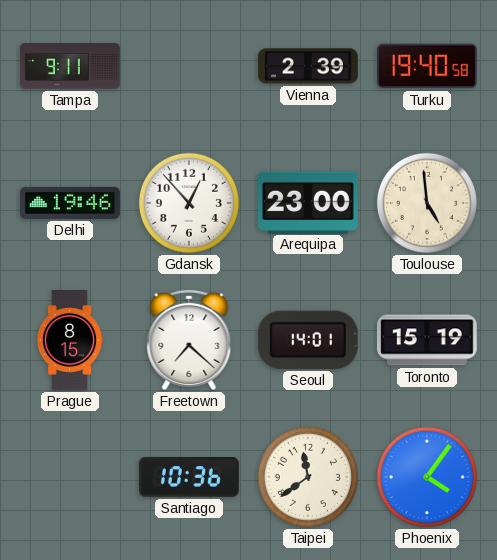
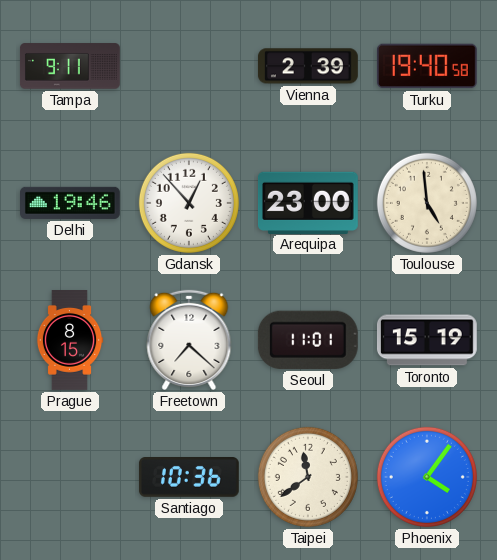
Seoul: 14:01 -> 11:01
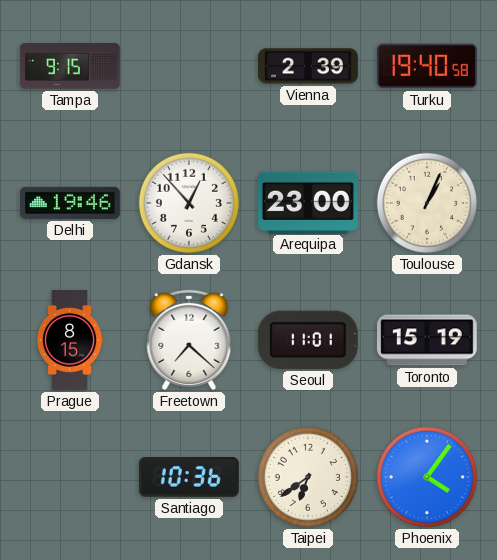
Tampa: 9:11 -> 9:15
Toulouse: 4:59 -> 1:04
Taipei: 11:39 -> 6:39
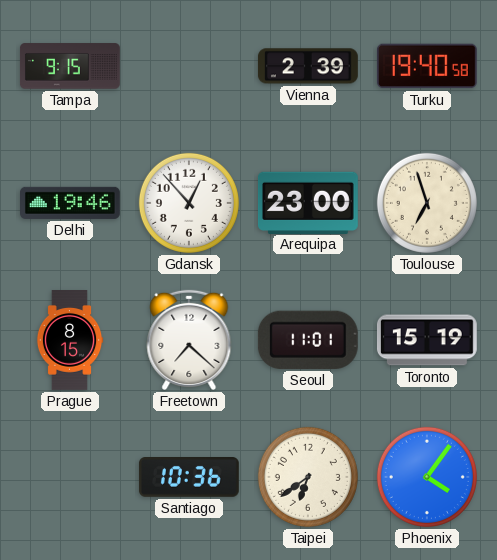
Toulouse: 1:04 -> 6:57
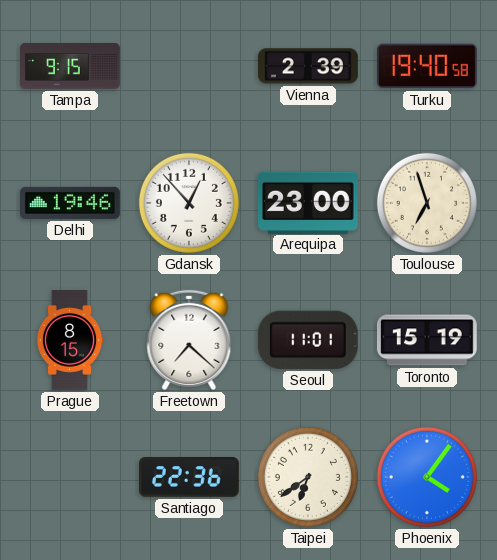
Santiago: 10:36 -> 22:36
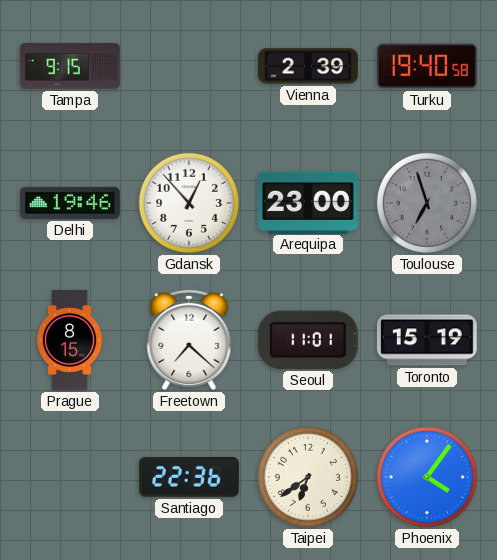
Toulouse dial: cream -> grey
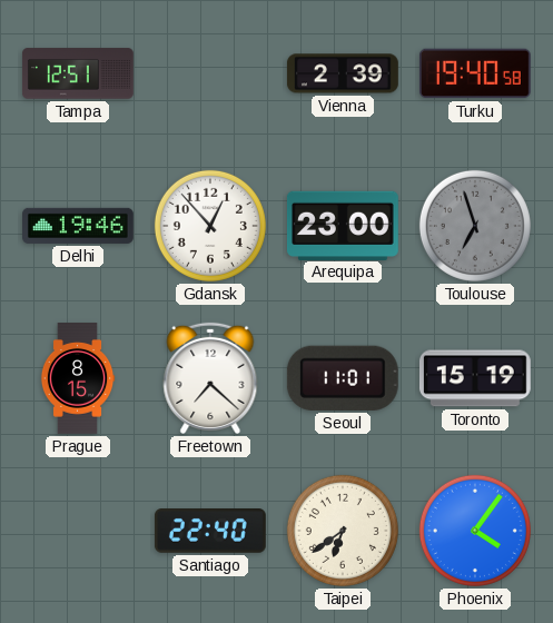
Tampa: 9:15 -> 12:51
Santiago: 22:36 -> 22:40
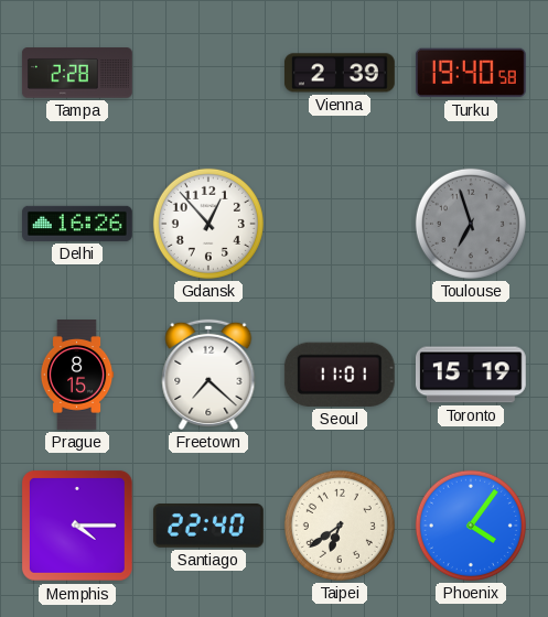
Tampa: 12:51 -> 2:28
Delhi: 19:46 -> 16:26
Arequipa: 23:00 -> none
Memphis: none -> 4:15
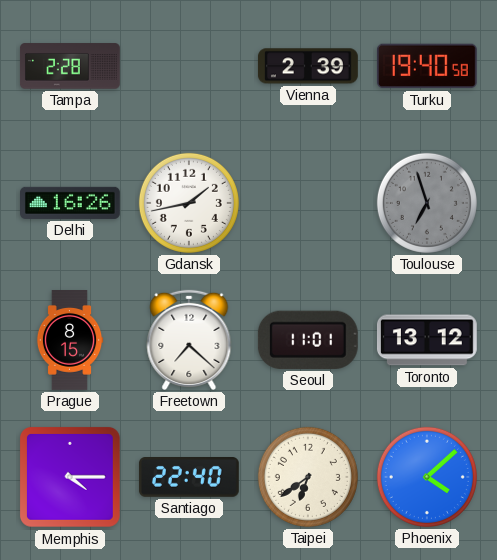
Gdansk: 12:53 -> 1:43
Toronto: 15:19 -> 13:12
Phoenix: 4:06 -> 4:08
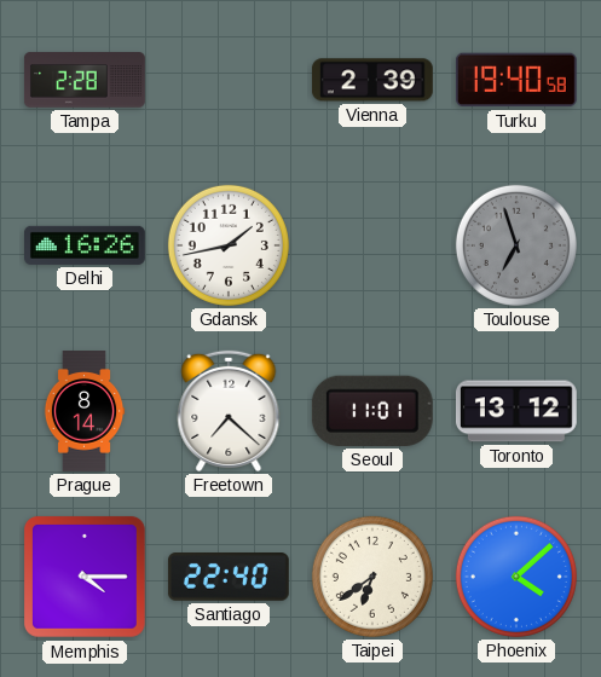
Prague: 8:15 -> 8:14
